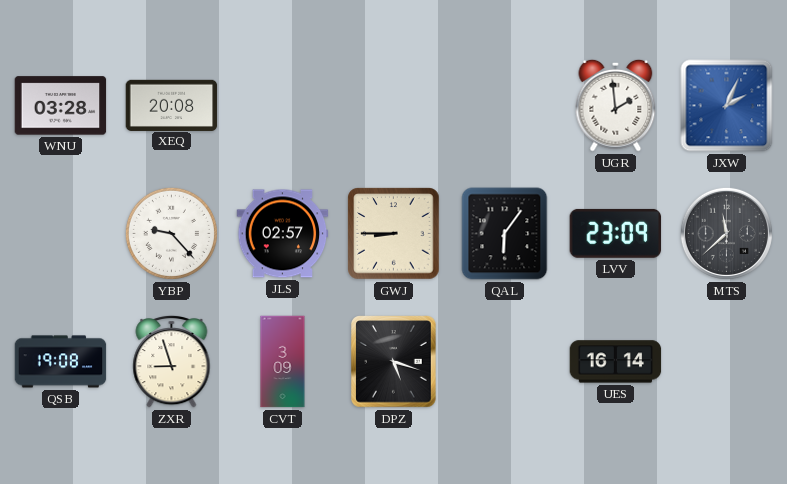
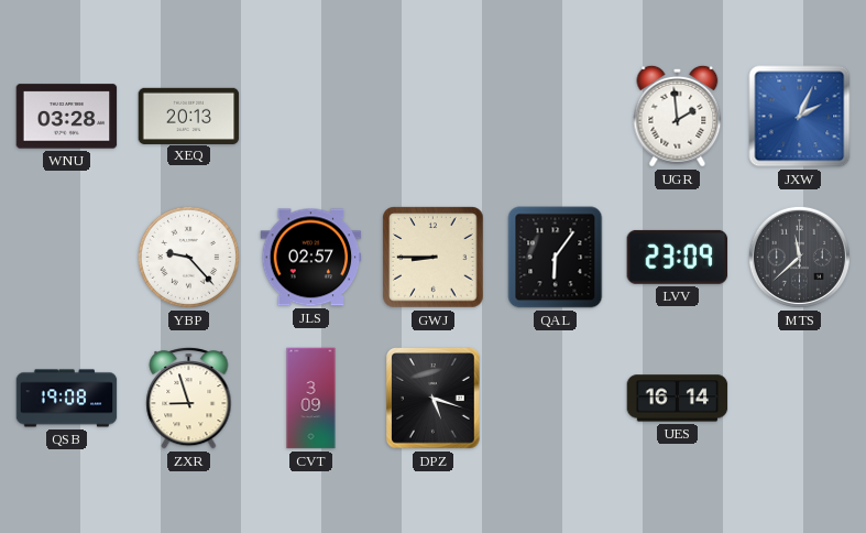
XEQ: 20:08 -> 20:13
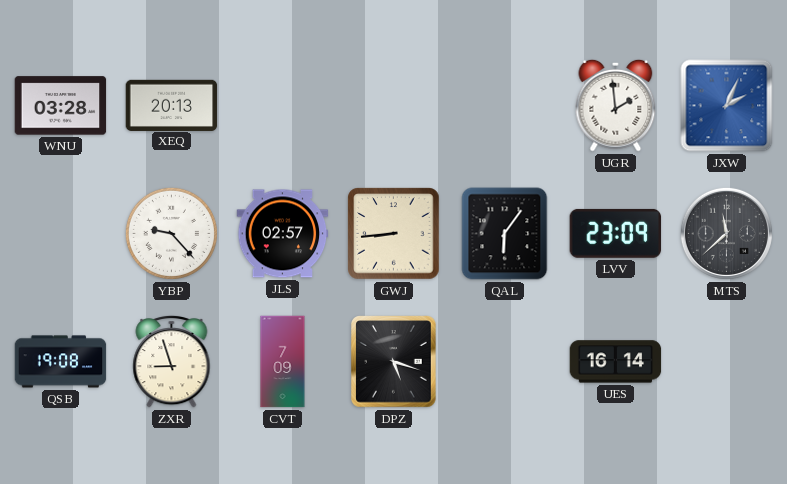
GWJ: 8:45 -> 8:44
CVT: 3:09 -> 7:09
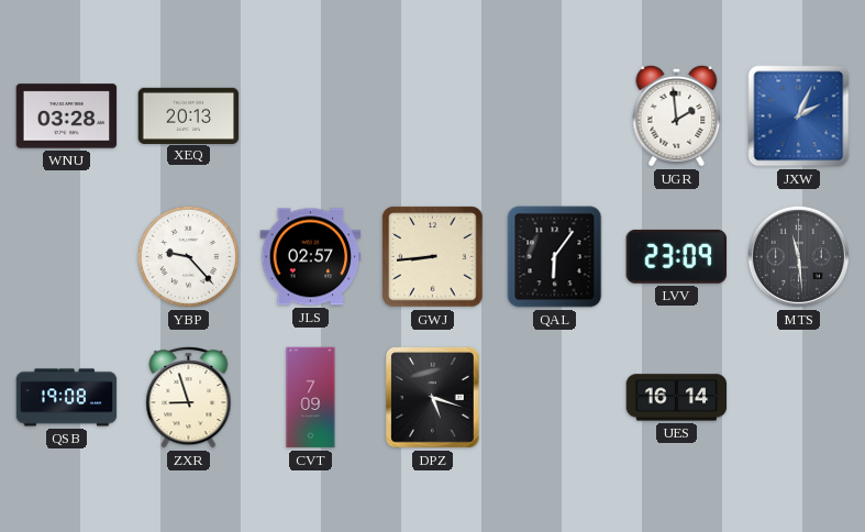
MTS: 11:38 -> 11:29
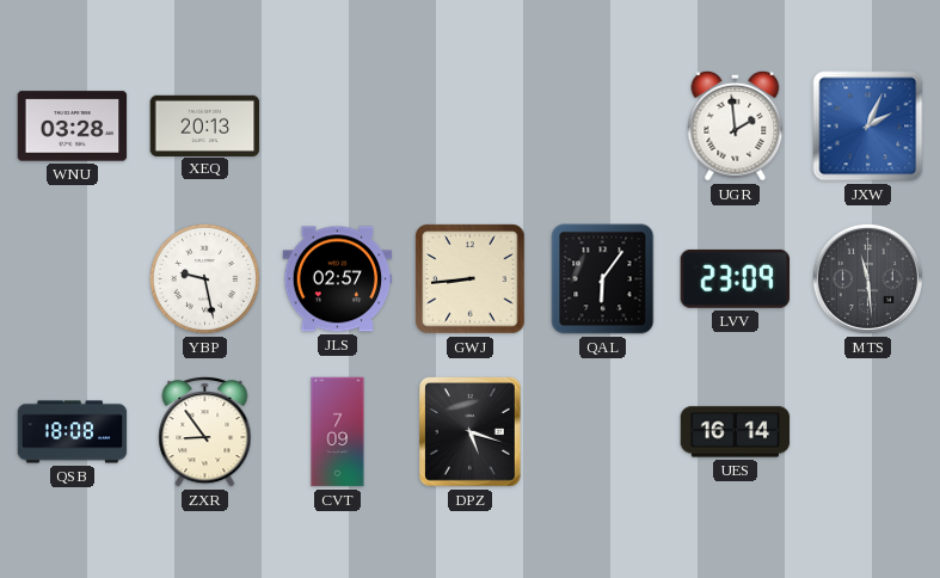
YBP: 9:23 -> 9:28
QSB: 19:08 -> 18:08
ZXR: 8:57 -> 8:54
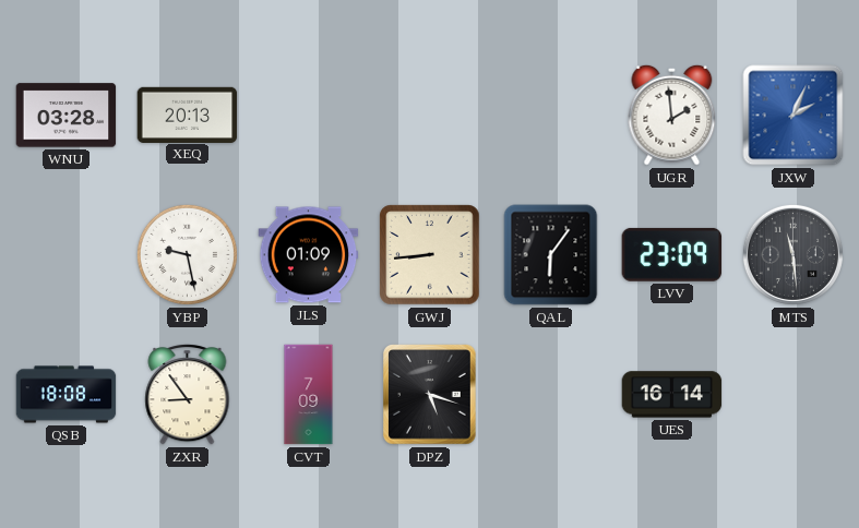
JLS: 02:57 -> 01:09
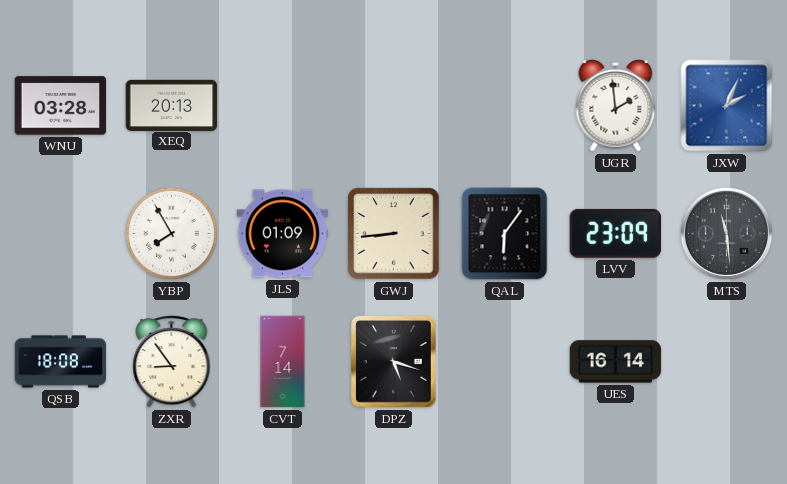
YBP: 9:28 -> 7:55
CVT: 7:09 -> 7:14
